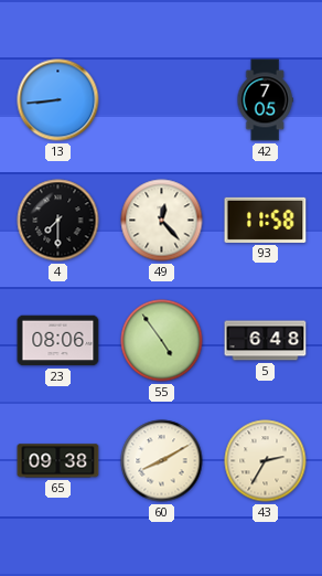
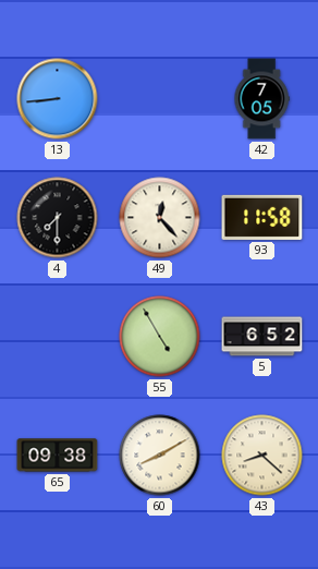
23: 08:06 -> none
55: 4:54 -> 4:55
5: 6:48 -> 6:52
43: 2:35 -> 8:22
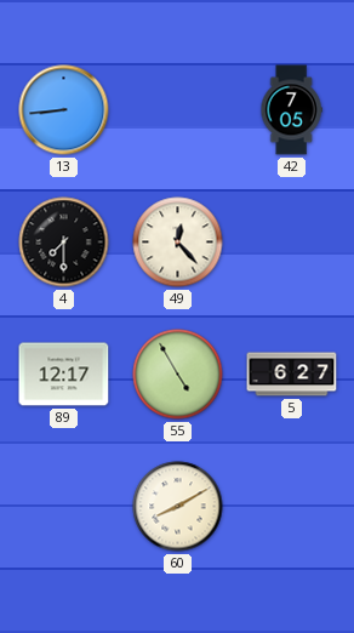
93: 11:58 -> none
89: none -> 12:17
5: 6:52 -> 6:27
65: 09:38 -> none
43: 8:22 -> none
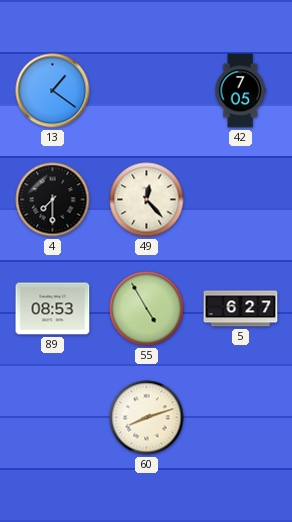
13: 8:44 -> 1:21
89: 12:17 -> 08:53
60: 8:10 -> 8:12
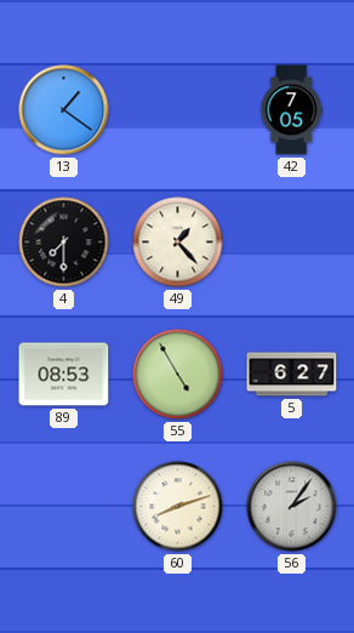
49: 12:23 -> 1:23
56: none -> 2:06
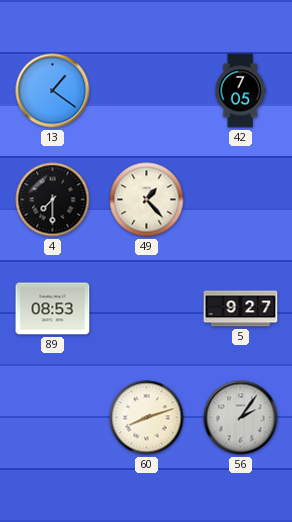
55: 4:55 -> none
5: 6:27 -> 9:27
